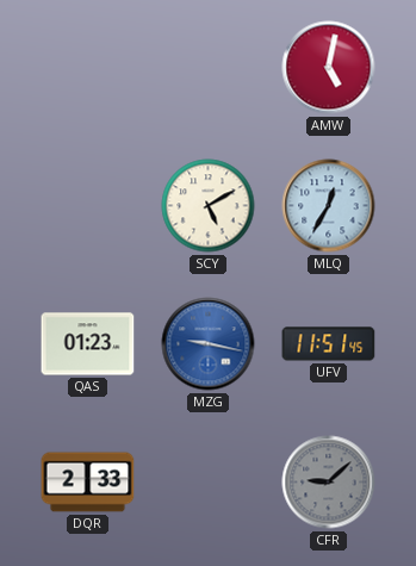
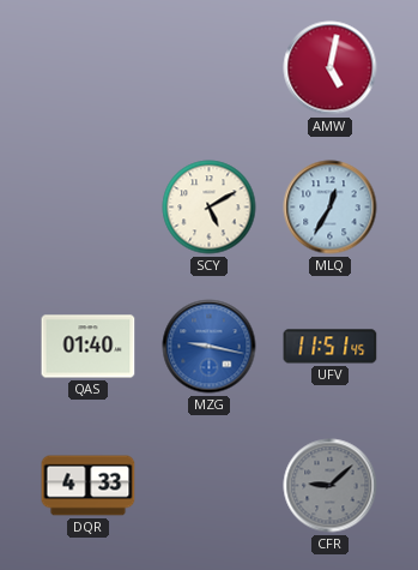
QAS: 01:23 -> 01:40
DQR: 2:33 -> 4:33
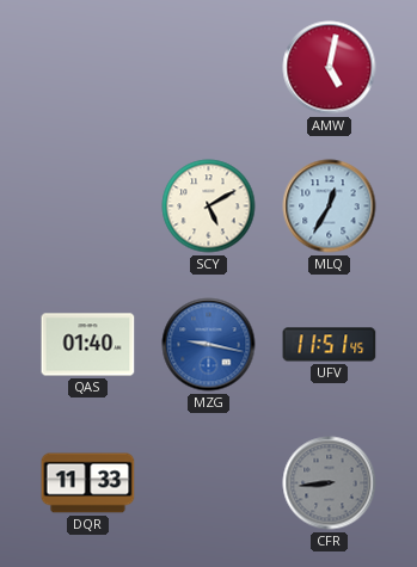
DQR: 4:33 -> 11:33
CFR: 9:08 -> 8:44
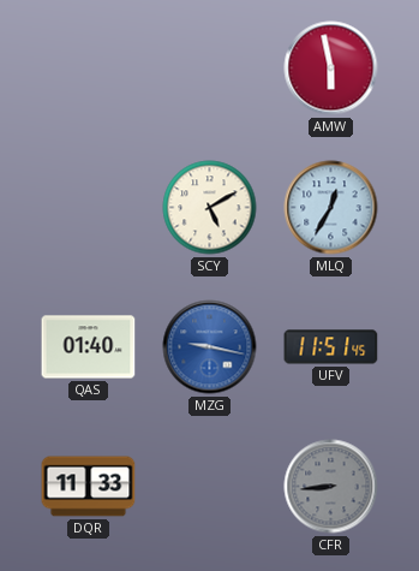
AMW: 5:02 -> 5:58
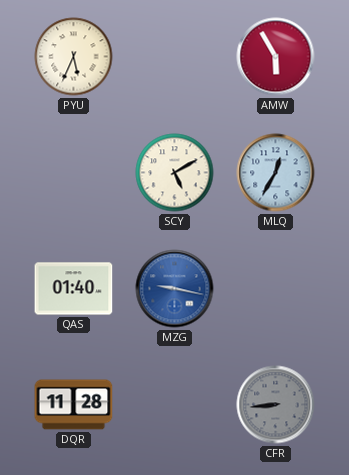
PYU: none -> 5:34
AMW: 5:58 -> 5:55
UFV: 11:51 -> none
DQR: 11:33 -> 11:28
